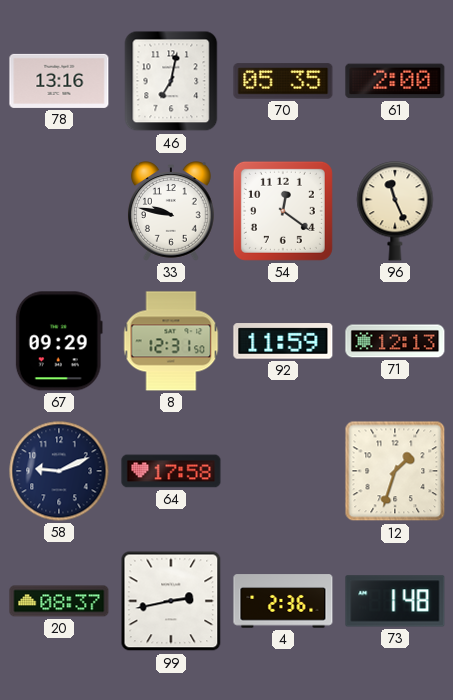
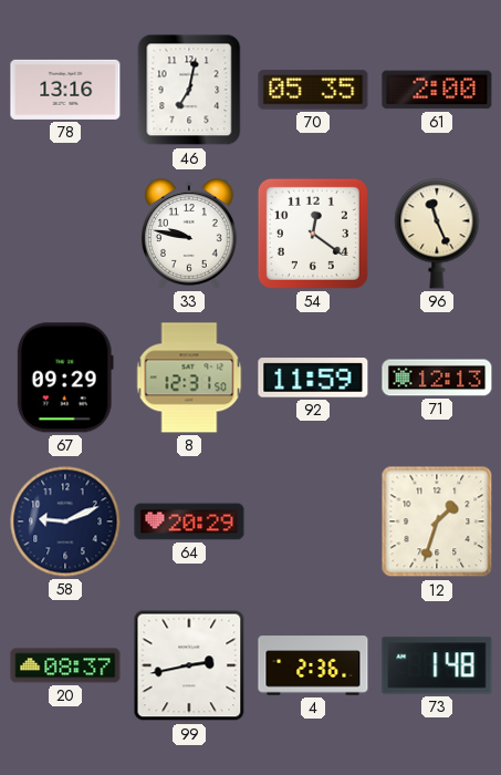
64: 17:58 -> 20:29
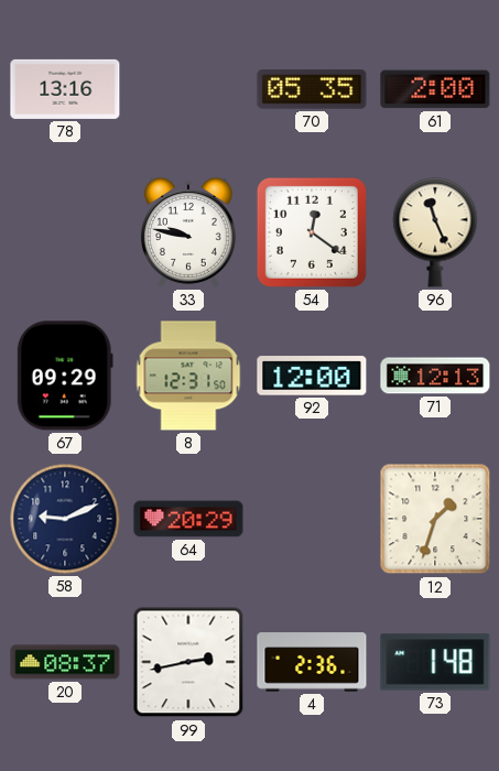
46: 7:02 -> none
92: 11:59 -> 12:00
